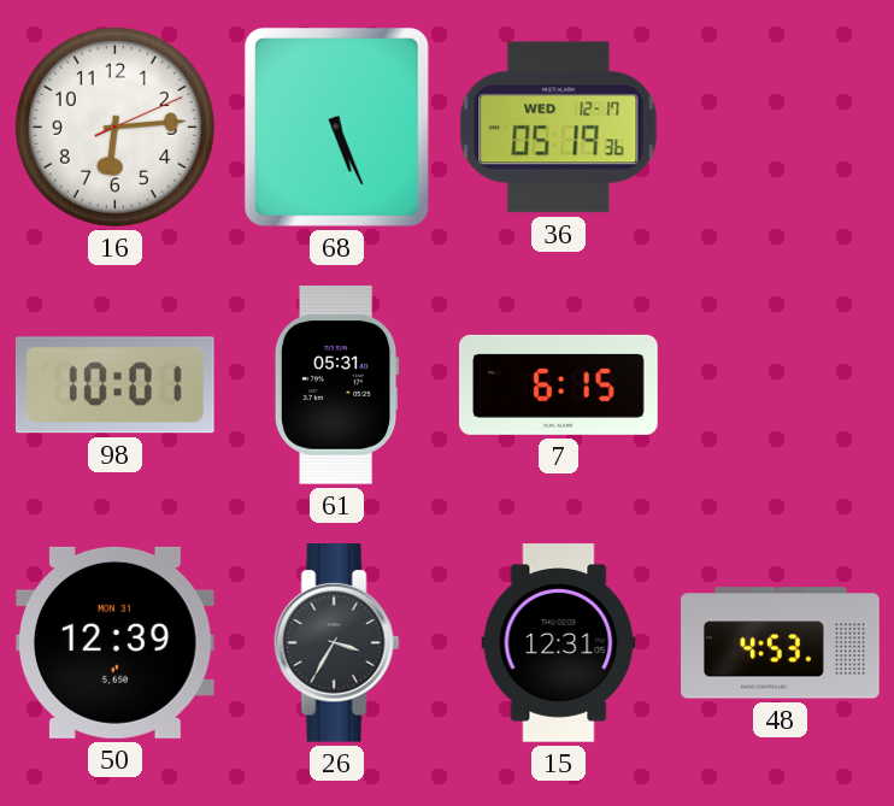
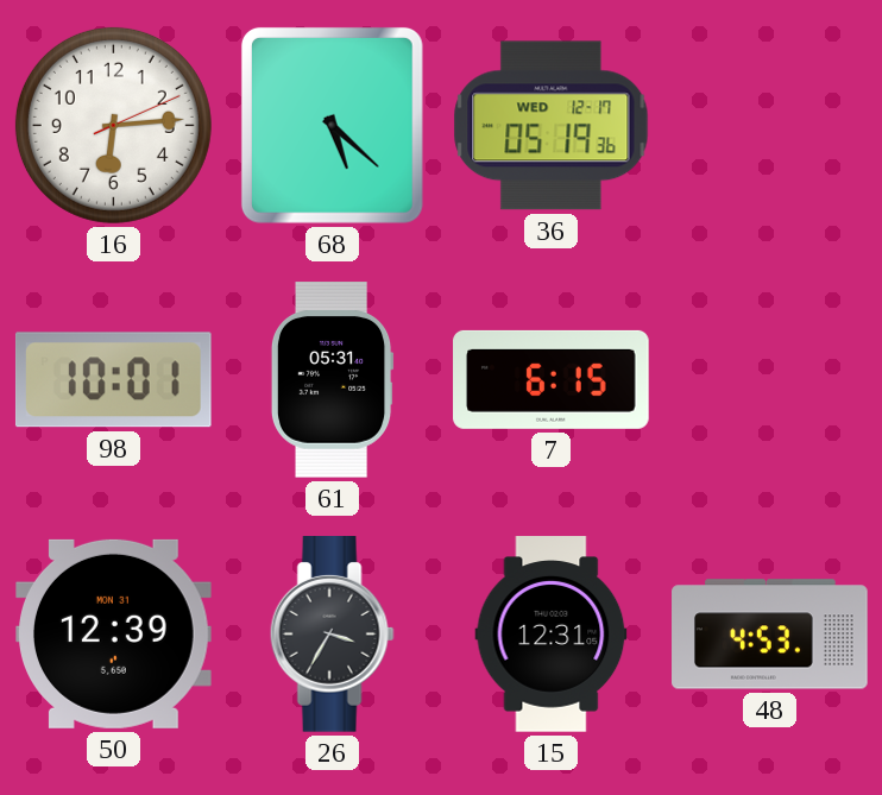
68: 5:26 -> 5:22
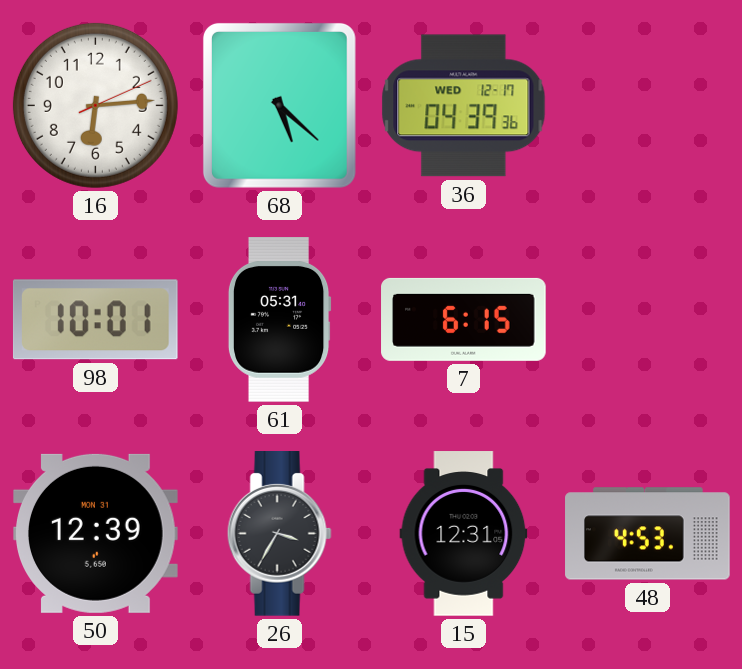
36: 05:19 -> 04:39
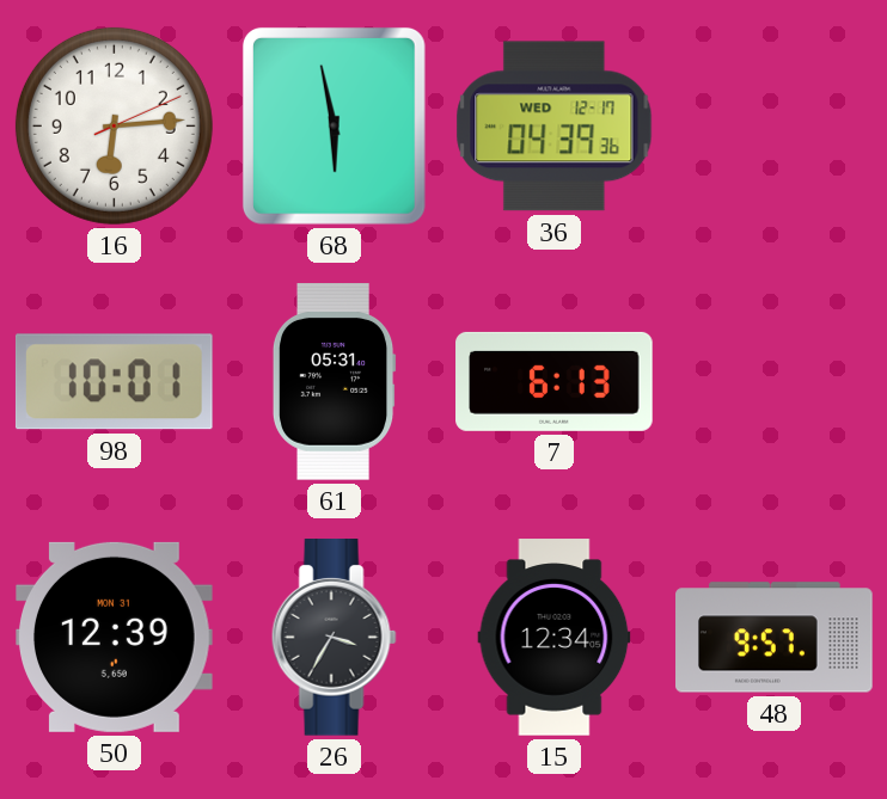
68: 5:22 -> 5:58
7: 6:15 -> 6:13
15: 12:31 -> 12:34
48: 4:53 -> 9:57
